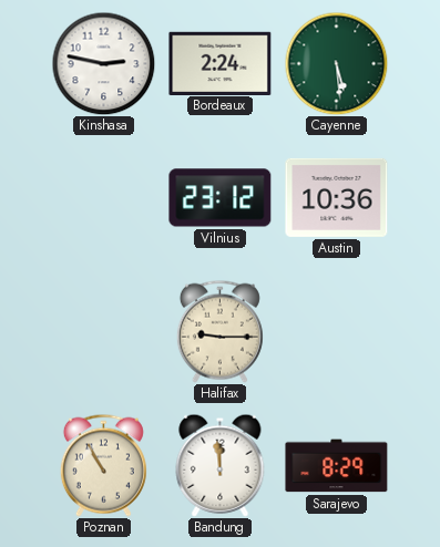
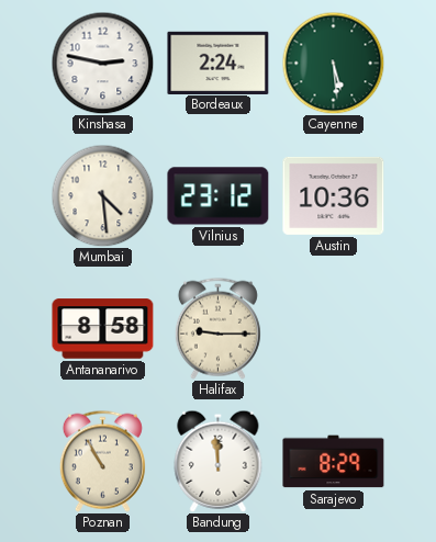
Mumbai: none -> 4:29
Antananarivo: none -> 8:58
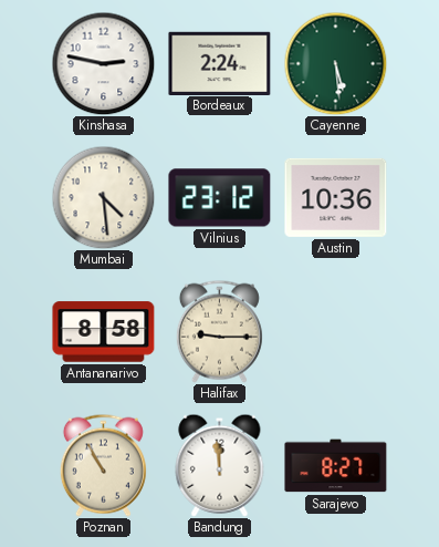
Sarajevo: 8:29 -> 8:27
